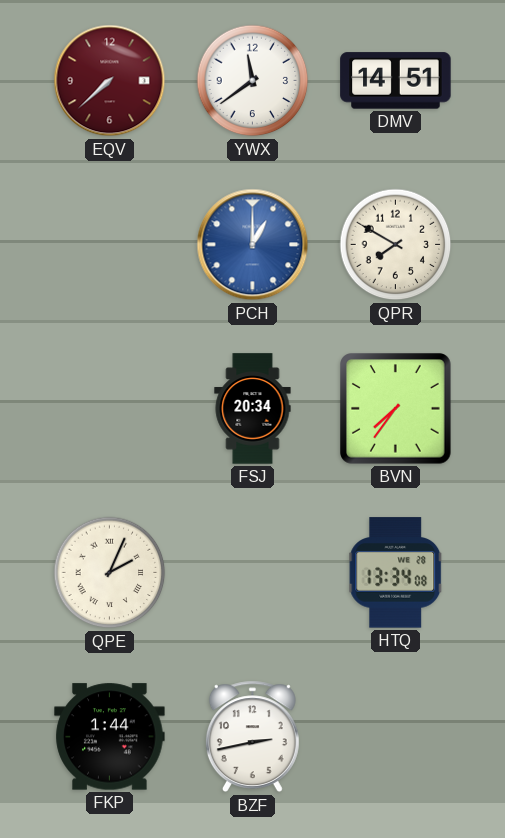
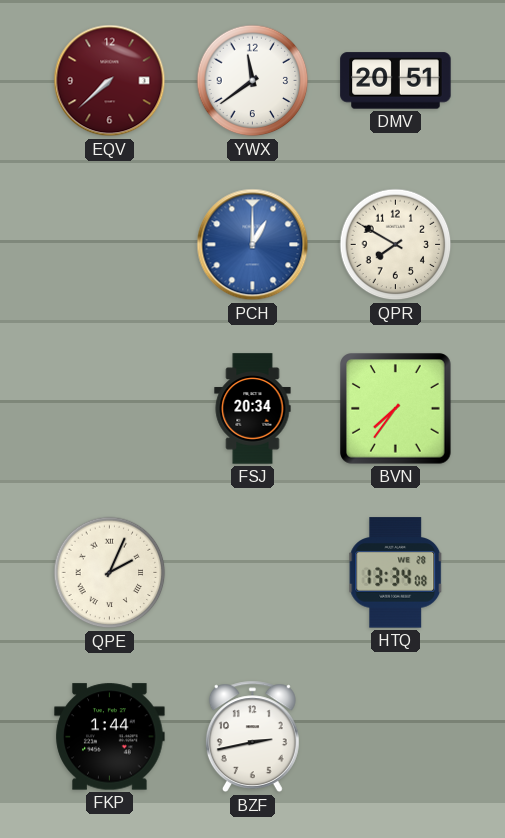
DMV: 14:51 -> 20:51
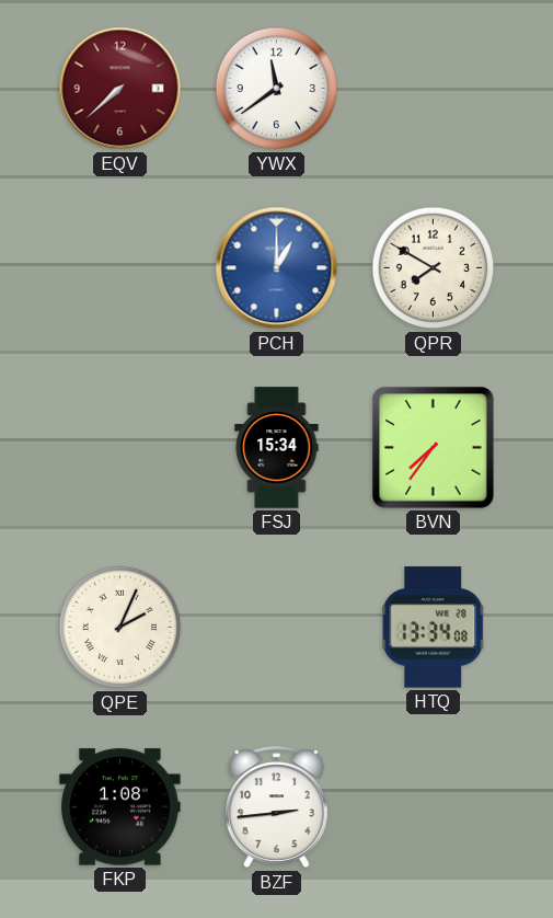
DMV: 20:51 -> none
FSJ: 20:34 -> 15:34
FKP: 1:44 -> 1:08
BZF: 2:43 -> 2:44
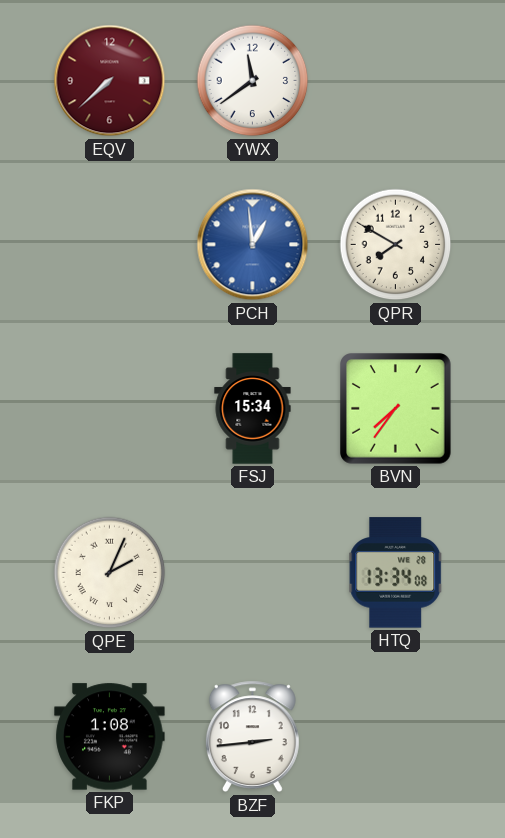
PCH: 1:00 -> 12:59
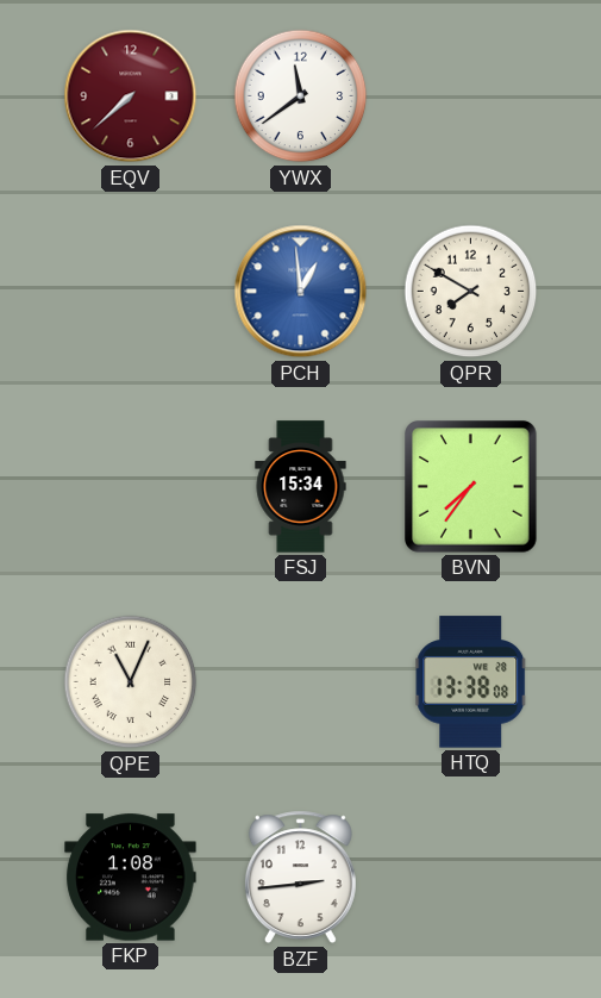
QPE: 2:04 -> 11:04
HTQ: 13:34 -> 13:38
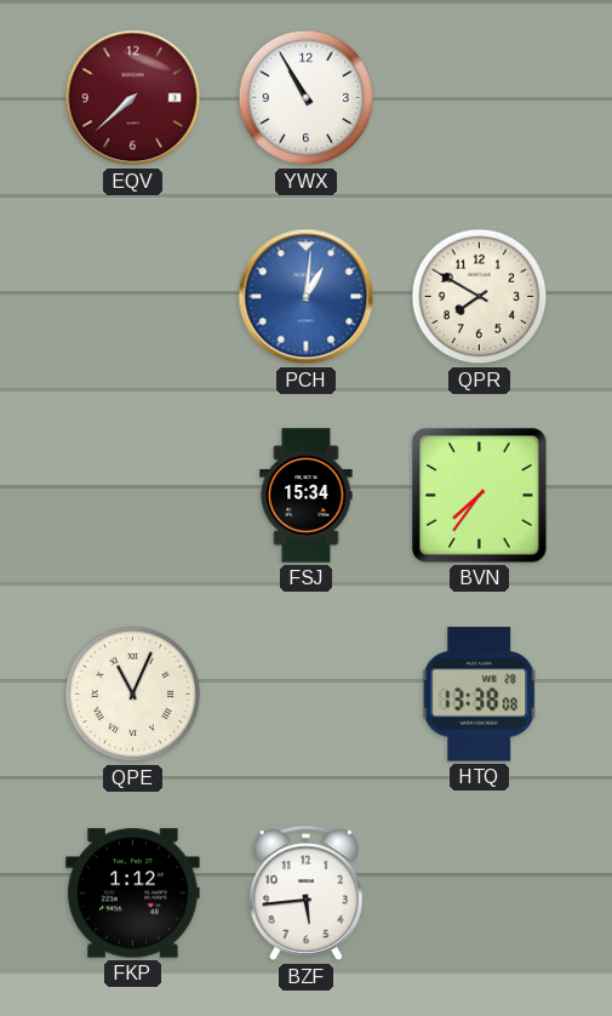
YWX: 11:39 -> 10:55
PCH: 12:59 -> 1:01
FKP: 1:08 -> 1:12
BZF: 2:44 -> 5:44
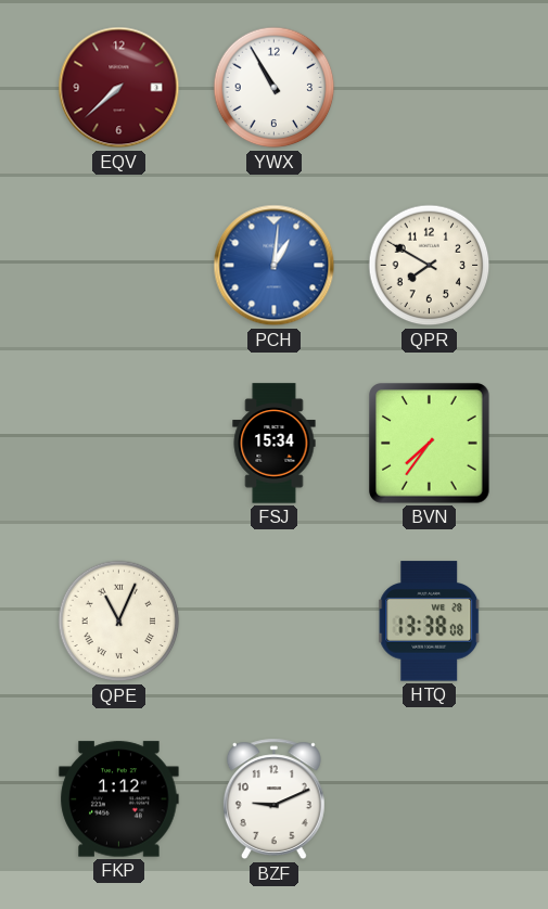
BZF: 5:44 -> 9:11
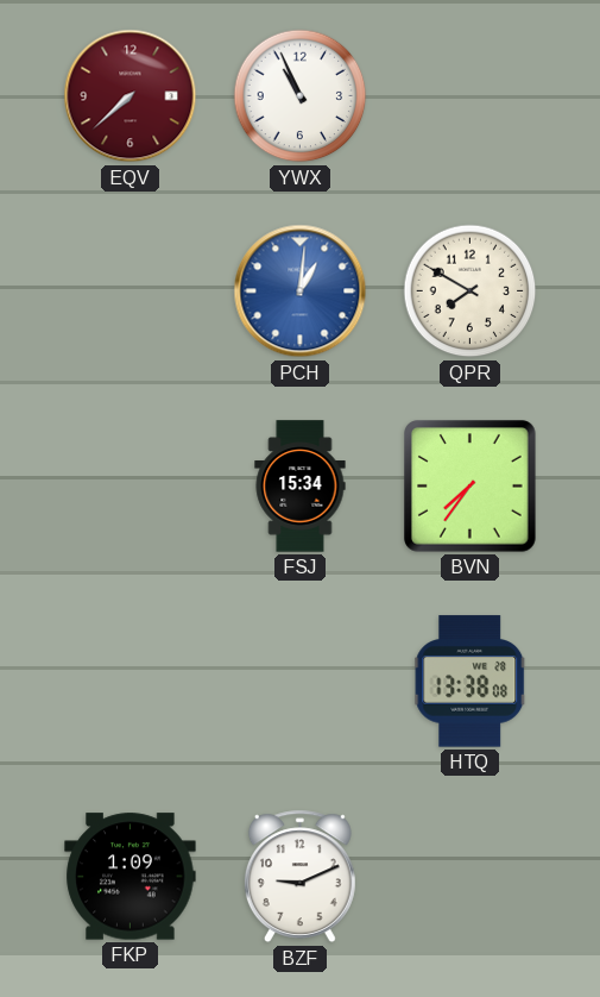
YWX: 10:55 -> 10:56
QPE: 11:04 -> none
FKP: 1:12 -> 1:09
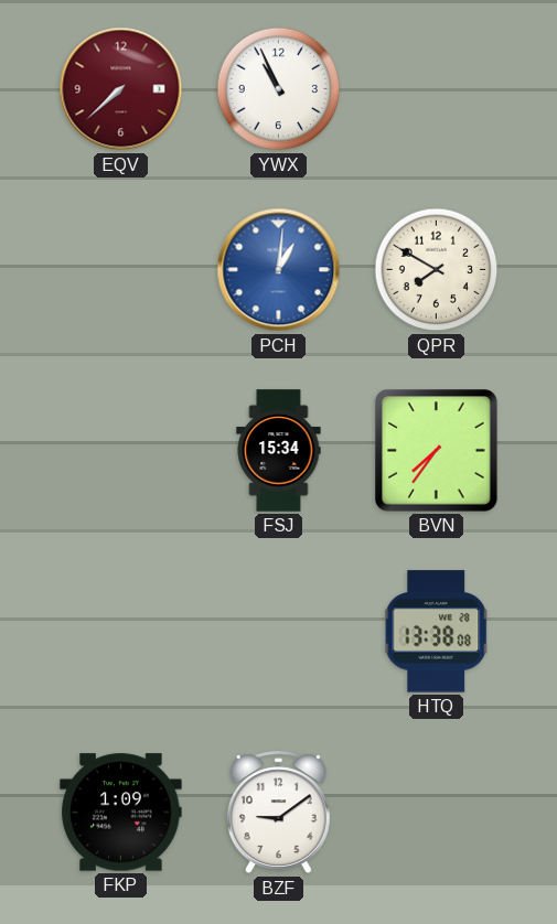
BZF: 9:11 -> 9:09
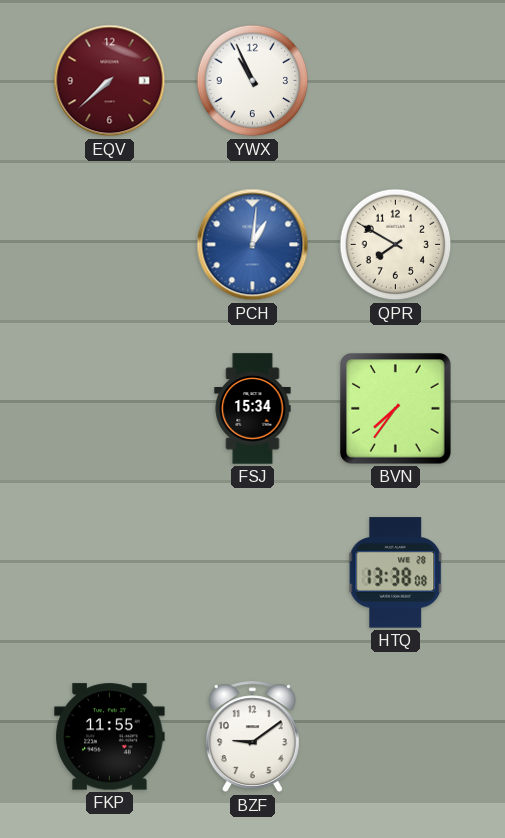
FKP: 1:09 -> 11:55
